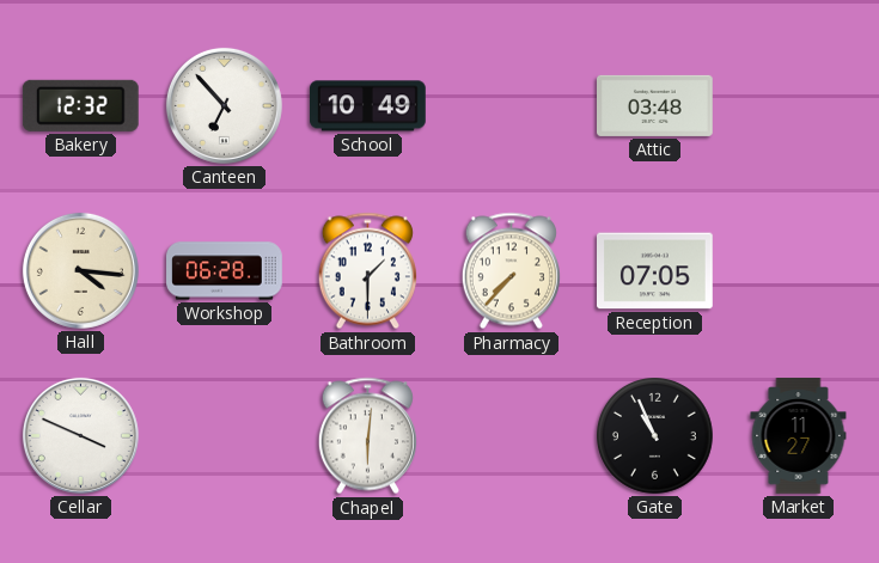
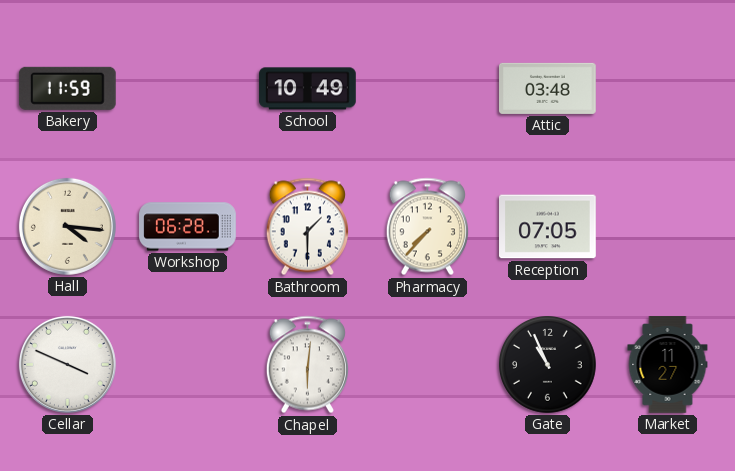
Bakery: 12:32 -> 11:59
Canteen: 6:53 -> none
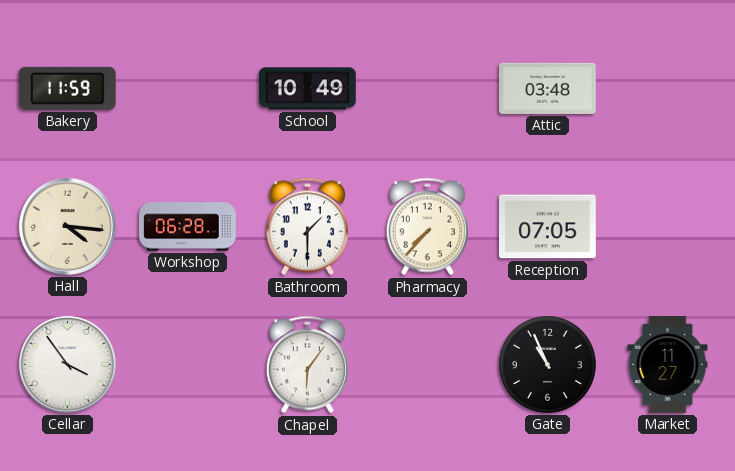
Cellar: 3:49 -> 3:54
Chapel: 6:01 -> 6:06
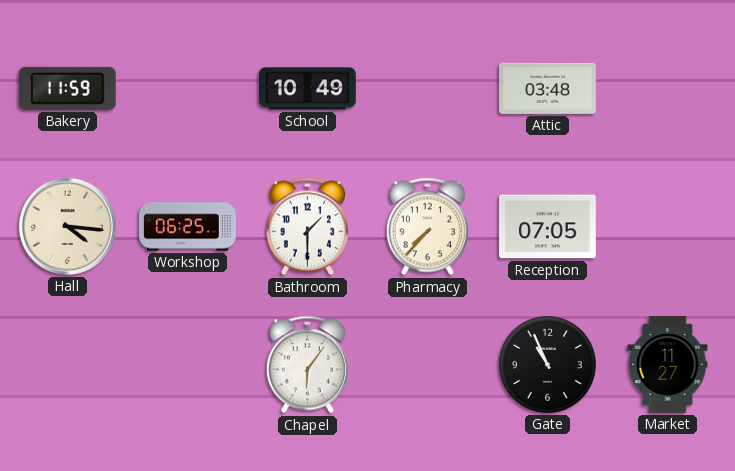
Workshop: 06:28 -> 06:25
Cellar: 3:54 -> none
